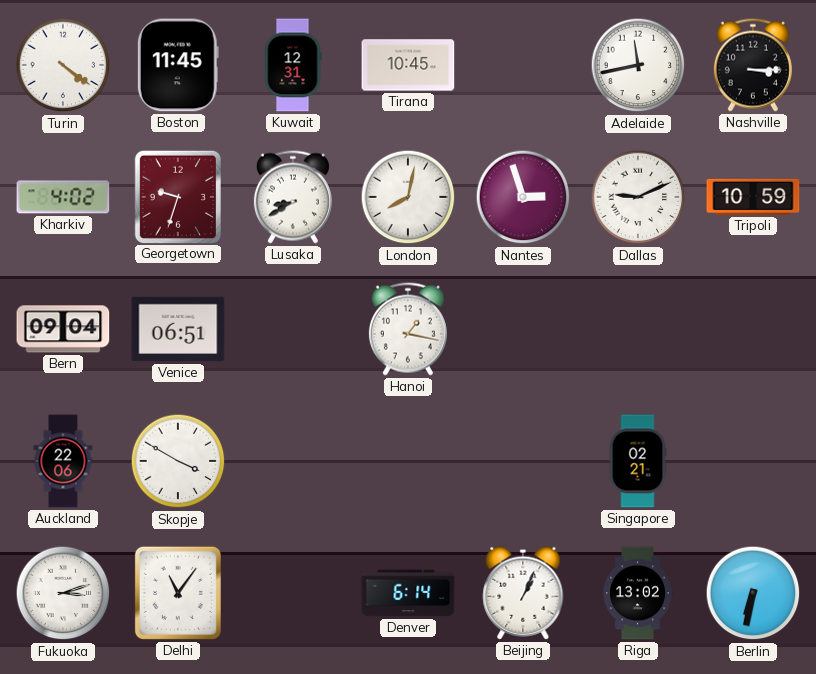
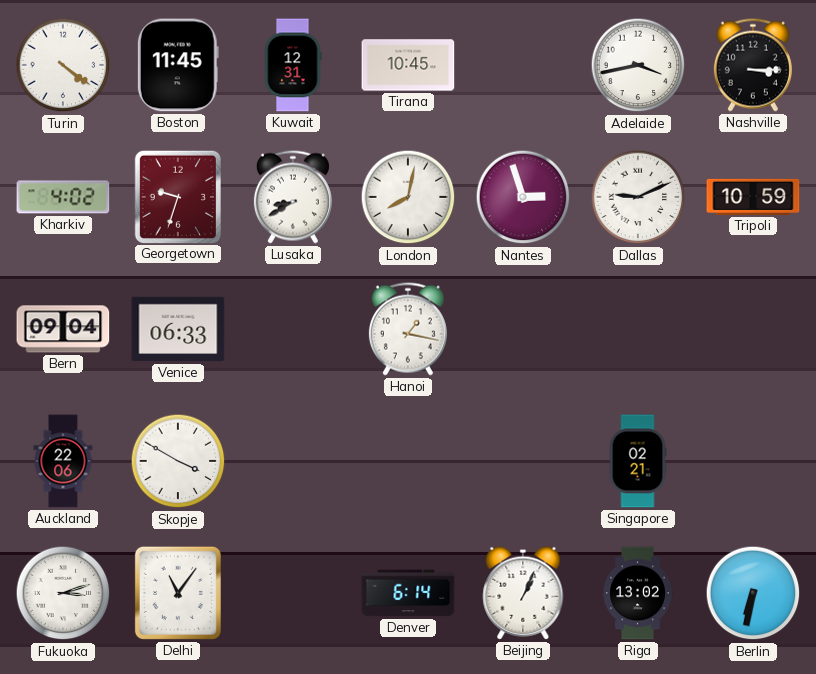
Adelaide: 11:43 -> 3:43
Venice: 06:51 -> 06:33
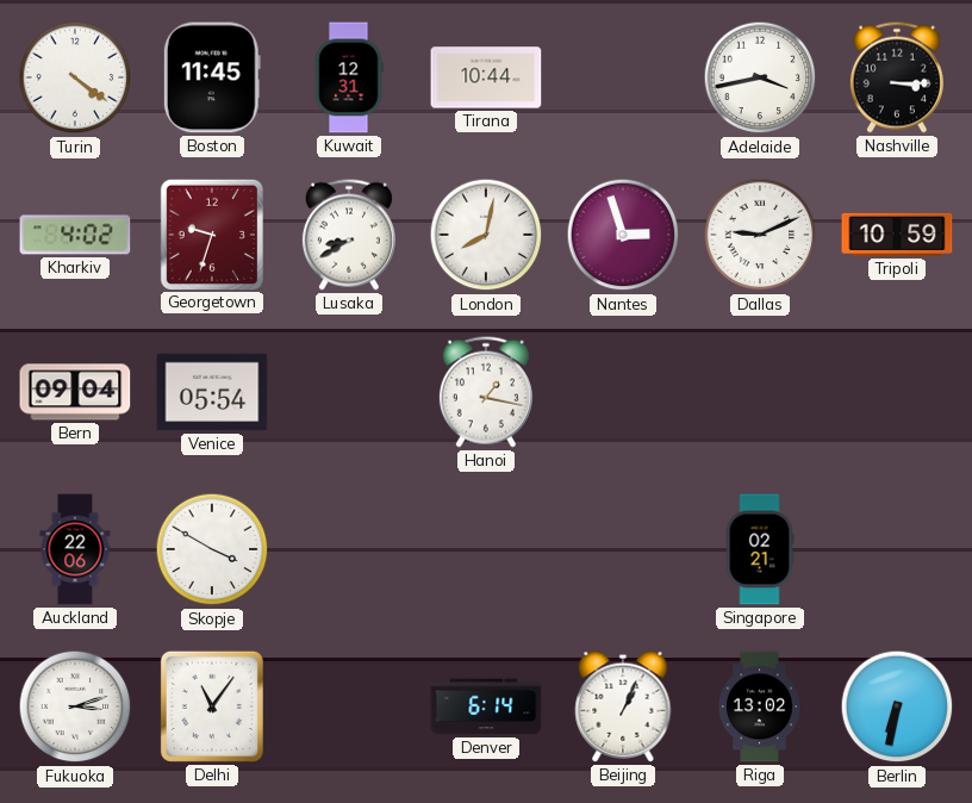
Tirana: 10:45 -> 10:44
Venice: 06:33 -> 05:54
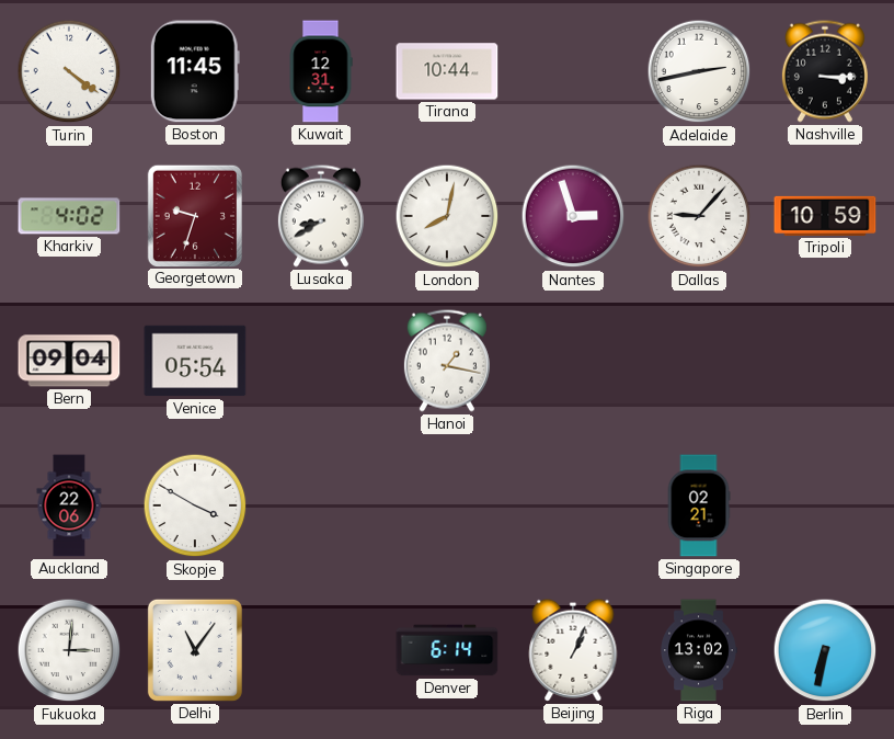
Adelaide: 3:43 -> 2:43
Dallas: 9:11 -> 9:07
Fukuoka: 3:12 -> 3:01
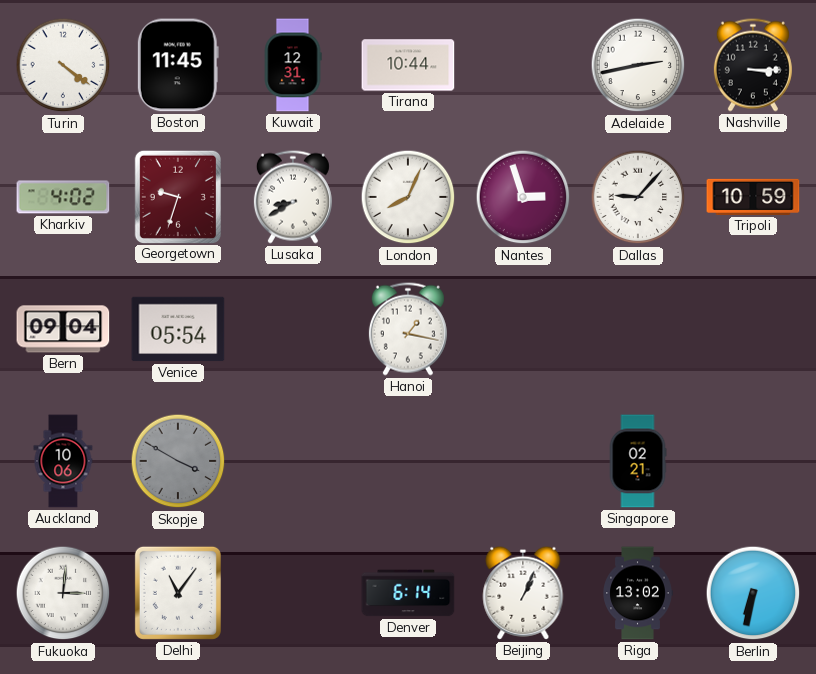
London: 8:02 -> 8:04
Auckland: 22:06 -> 10:06
Skopje dial: white -> grey
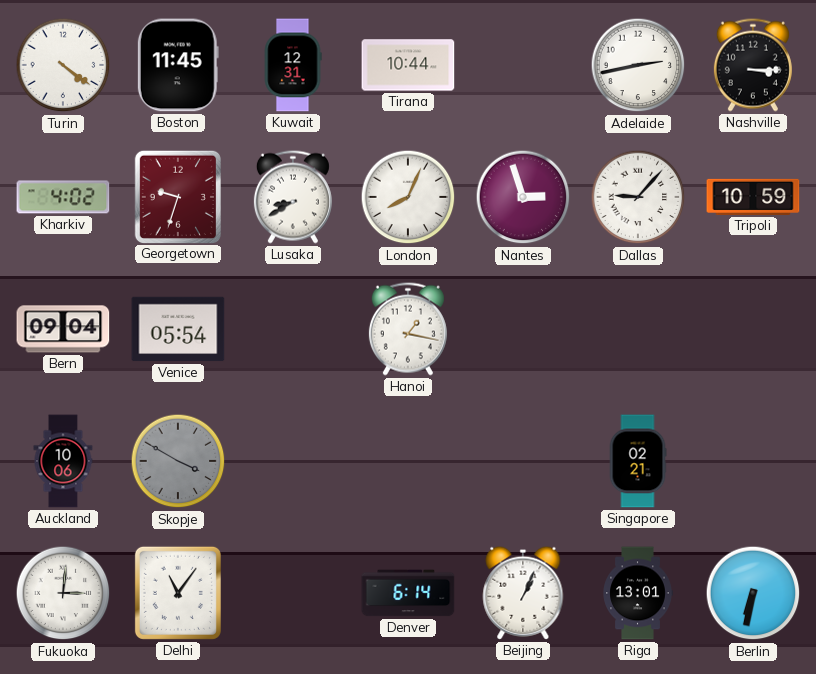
Riga: 13:02 -> 13:01
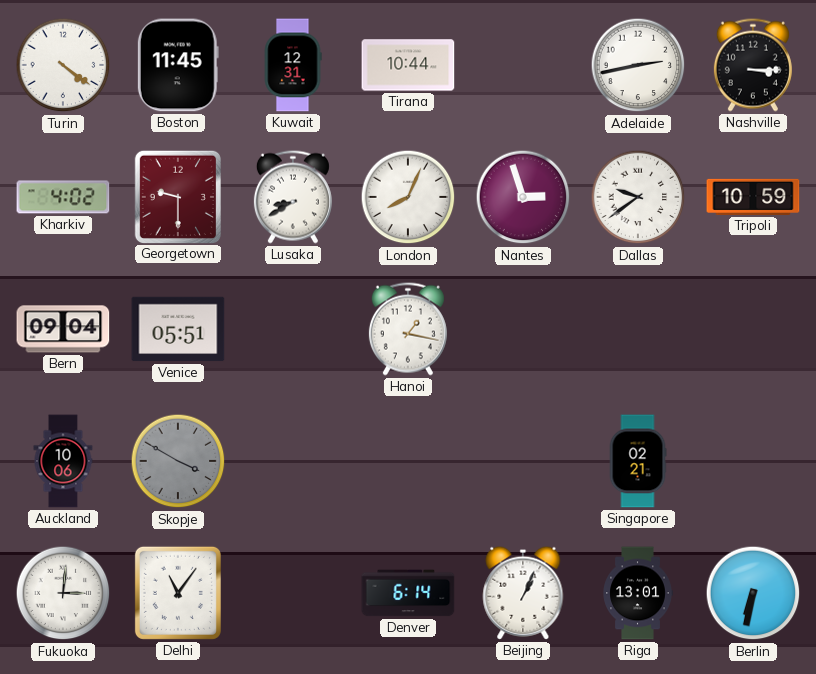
Georgetown: 9:33 -> 9:30
Dallas: 9:07 -> 9:39
Venice: 05:54 -> 05:51
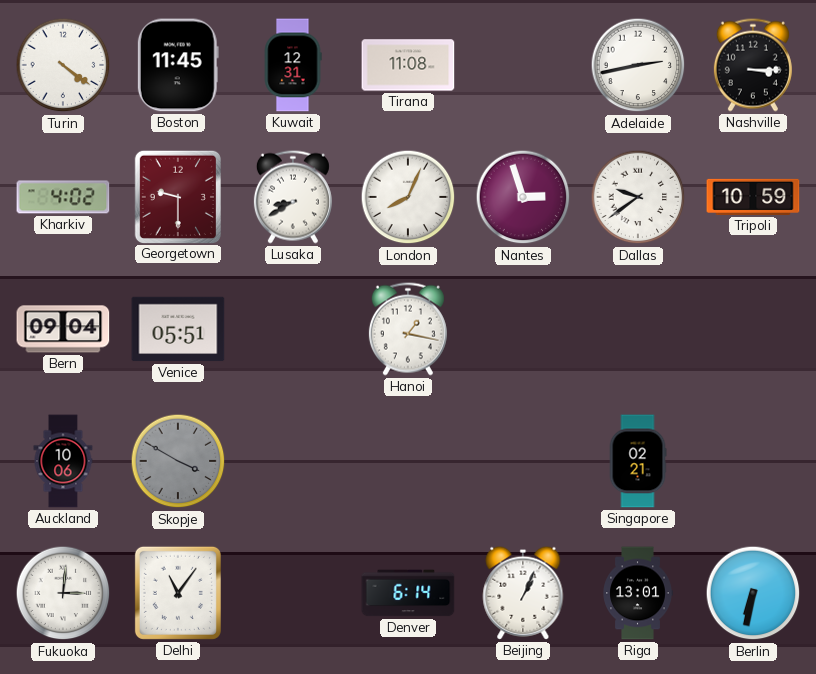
Tirana: 10:44 -> 11:08
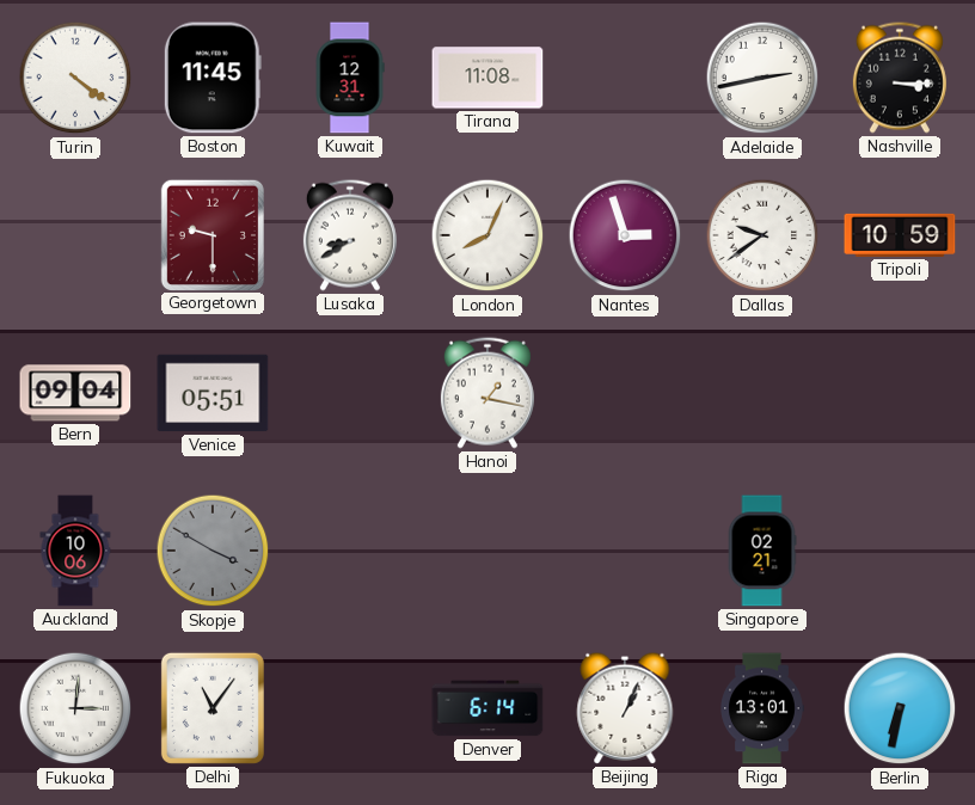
Kharkiv: 4:02 -> none
